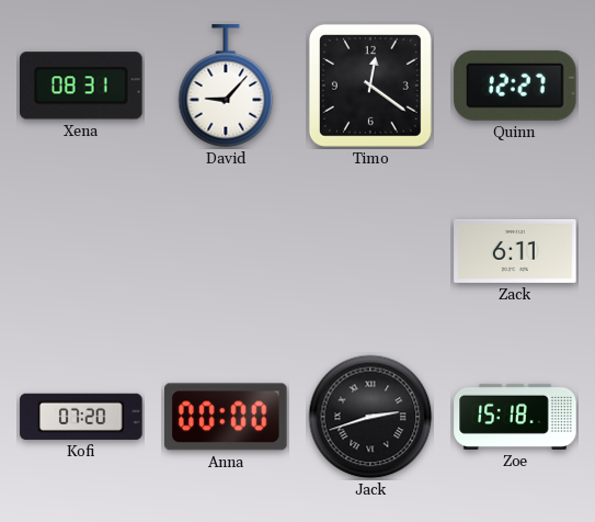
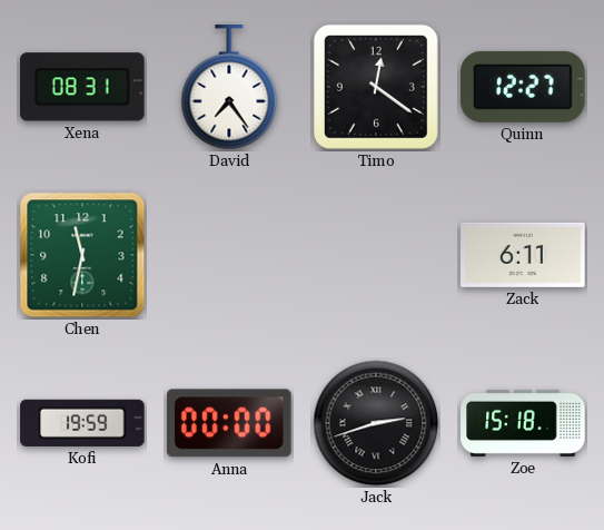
David: 9:07 -> 7:24
Chen: none -> 11:32
Kofi: 07:20 -> 19:59
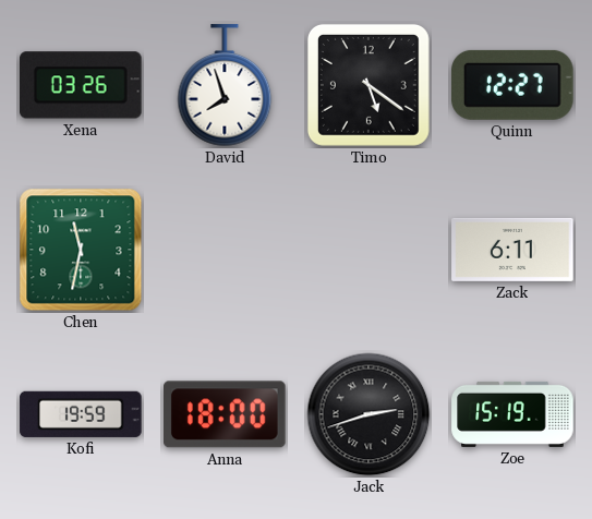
Xena: 08:31 -> 03:26
David: 7:24 -> 7:57
Timo: 12:21 -> 5:21
Anna: 00:00 -> 18:00
Zoe: 15:18 -> 15:19
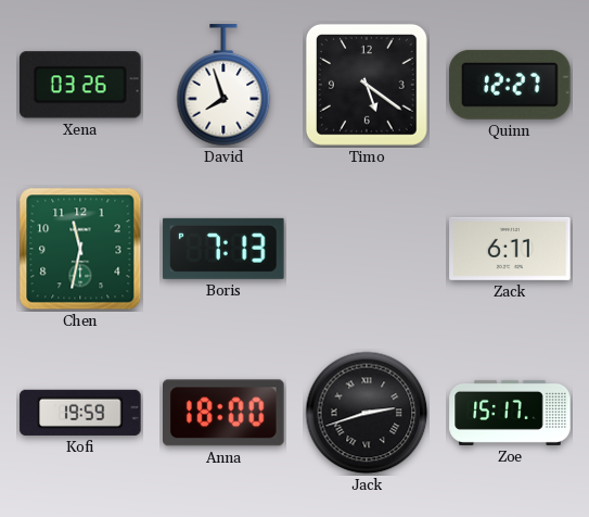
Boris: none -> 7:13
Zoe: 15:19 -> 15:17
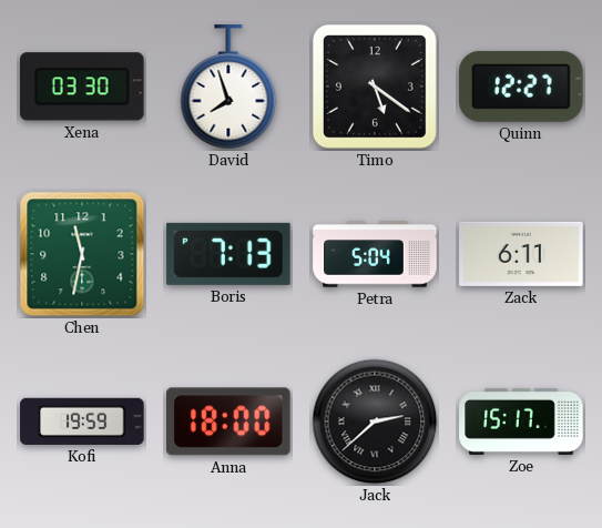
Xena: 03:26 -> 03:30
Petra: none -> 5:04
Jack: 2:42 -> 2:38
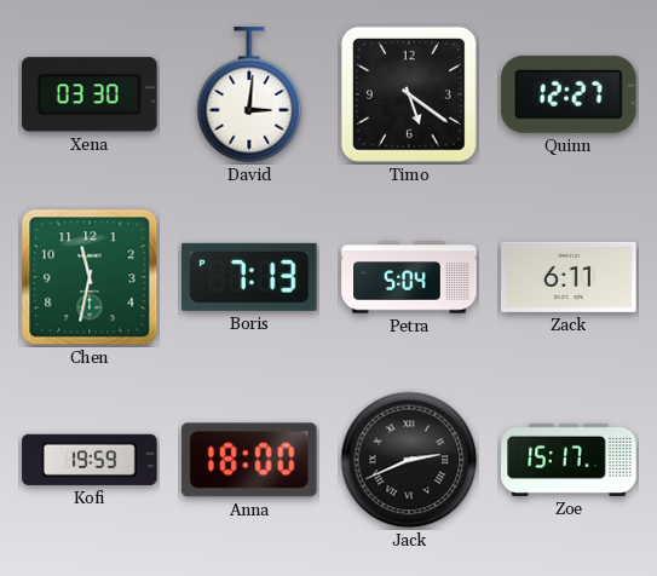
David: 7:57 -> 3:01
Jack: 2:38 -> 2:41
